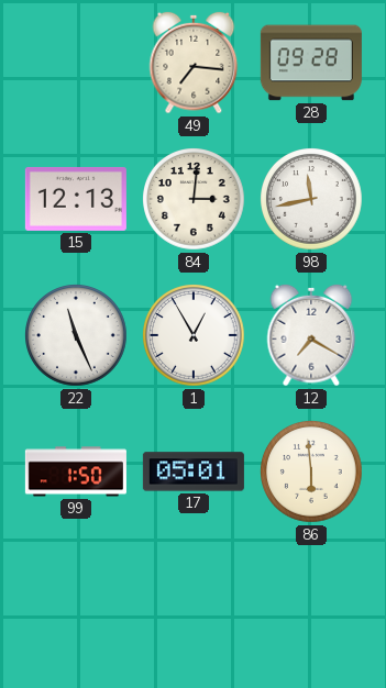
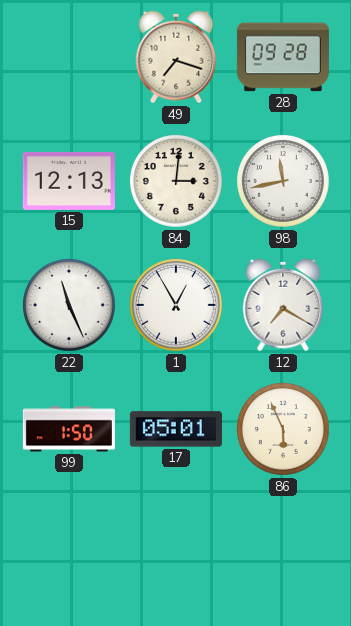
49: 7:16 -> 7:18
86: 5:59 -> 5:56
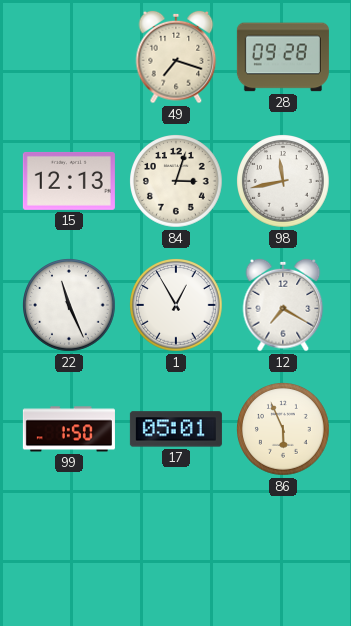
84: 3:01 -> 3:03
